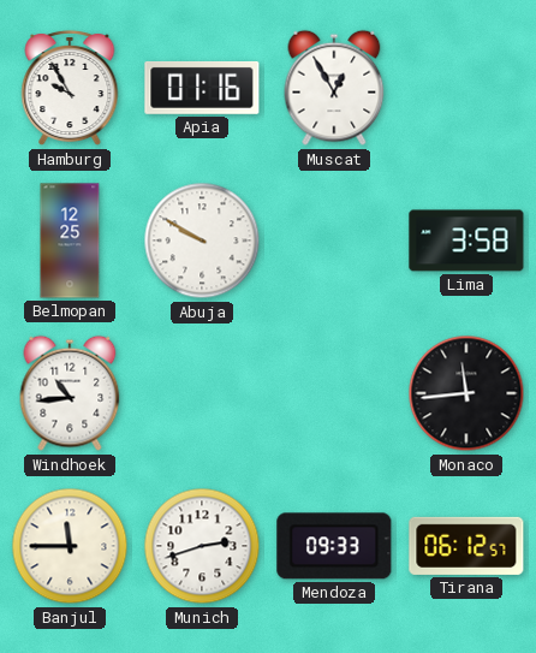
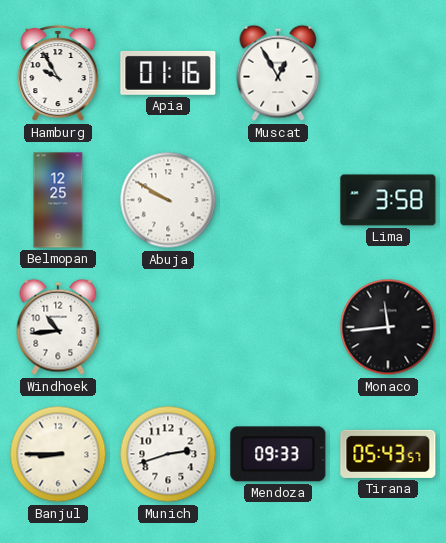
Banjul: 11:45 -> 8:45
Tirana: 06:12 -> 05:43
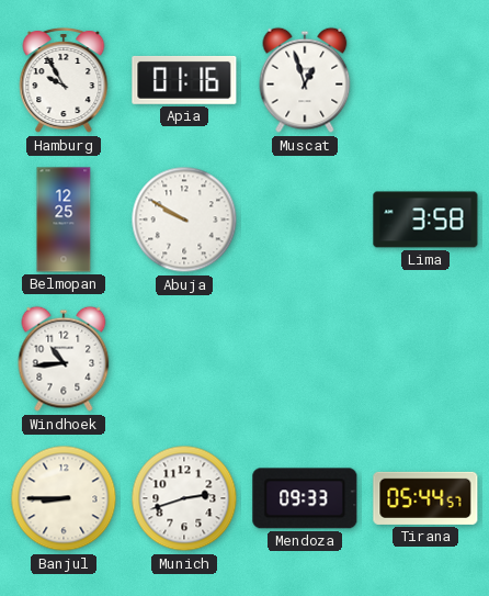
Muscat: 12:55 -> 12:57
Monaco: 11:44 -> none
Tirana: 05:43 -> 05:44
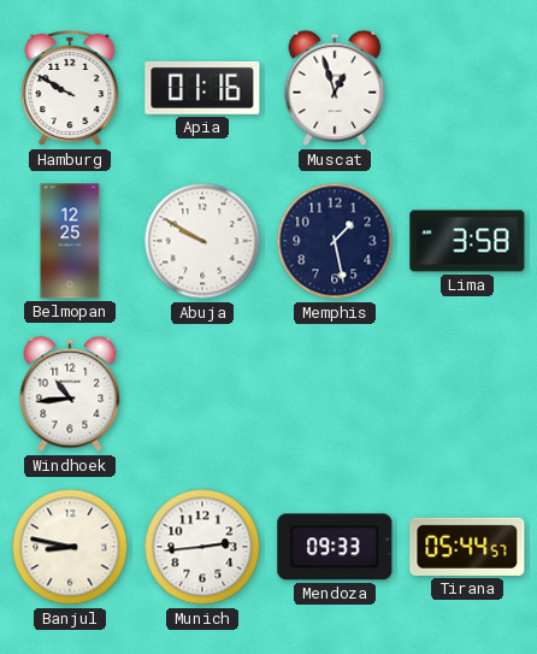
Hamburg: 9:55 -> 9:50
Memphis: none -> 1:28
Banjul: 8:45 -> 8:47
Munich: 2:42 -> 2:44
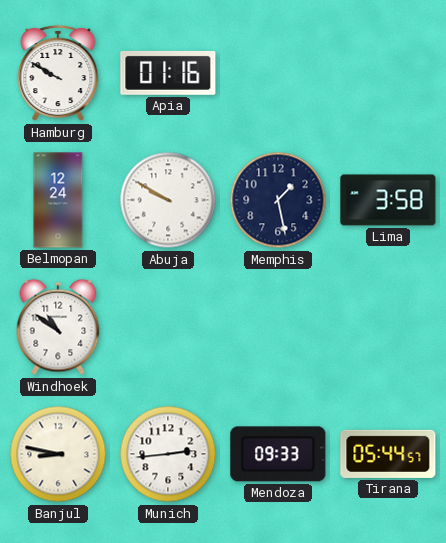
Muscat: 12:57 -> none
Belmopan: 12:25 -> 12:24
Windhoek: 10:44 -> 10:51
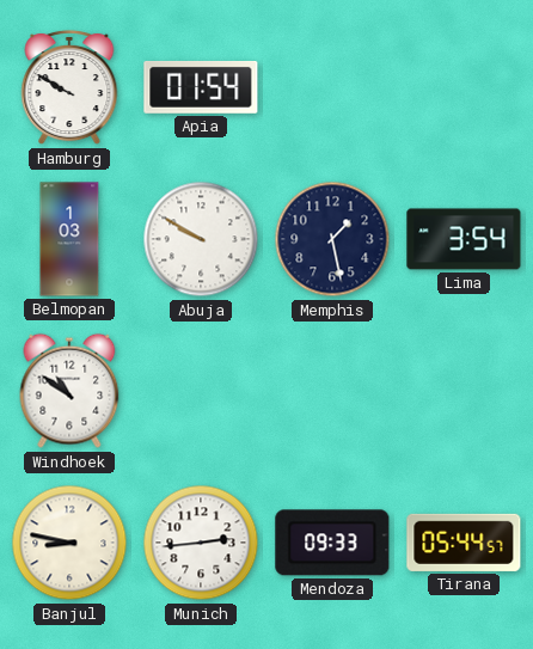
Apia: 01:16 -> 01:54
Belmopan: 12:24 -> 1:03
Lima: 3:58 -> 3:54
